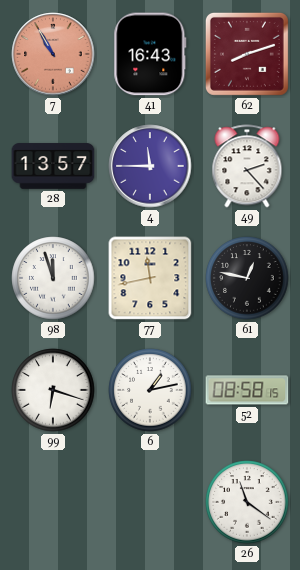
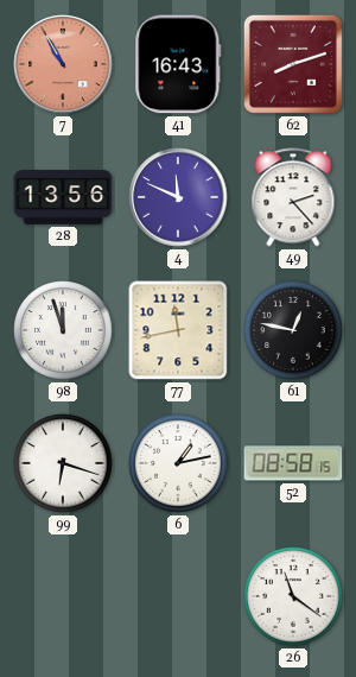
28: 13:57 -> 13:56
4: 11:45 -> 11:49
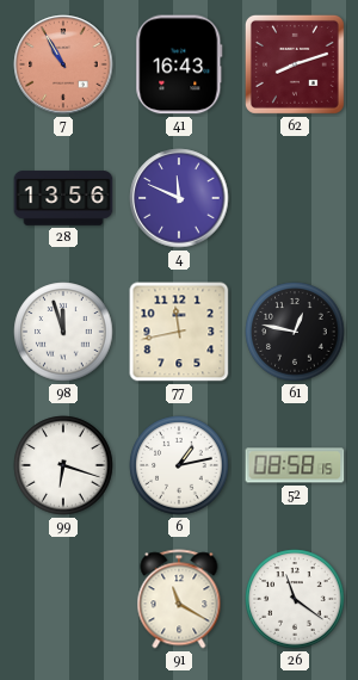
49: 2:23 -> none
91: none -> 11:20
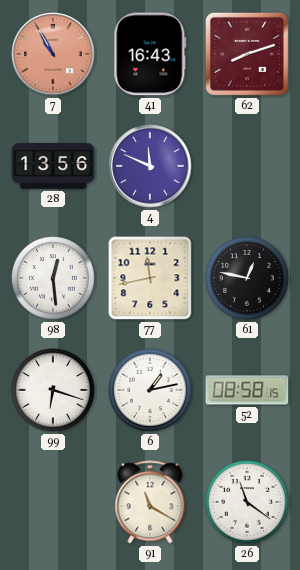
98: 11:57 -> 12:29
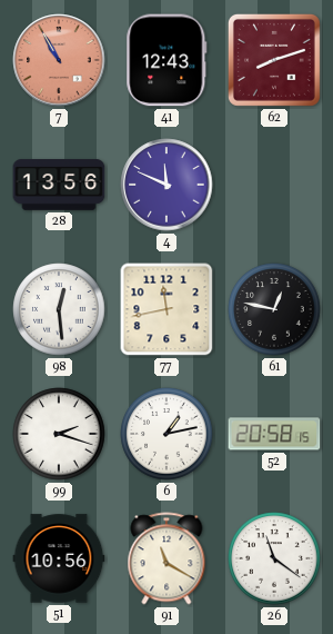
41: 16:43 -> 12:43
99: 6:18 -> 2:18
52: 08:58 -> 20:58
51: none -> 10:56
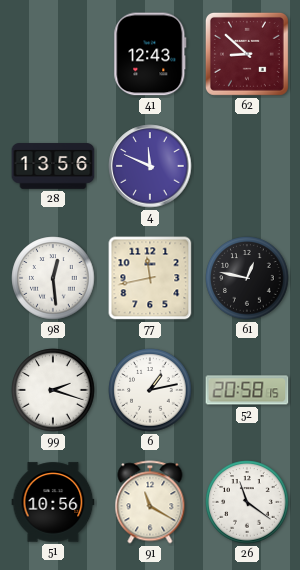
7: 10:55 -> none
62: 8:12 -> 8:52
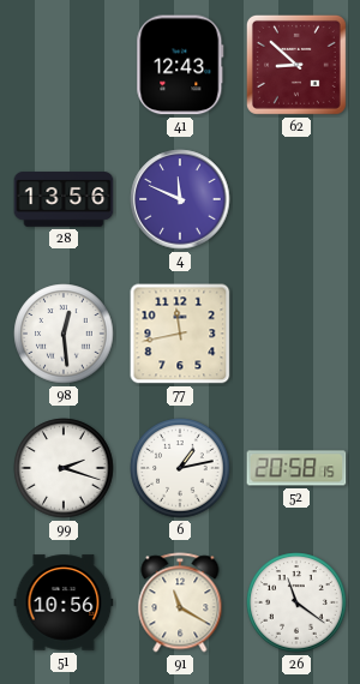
61: 12:47 -> none
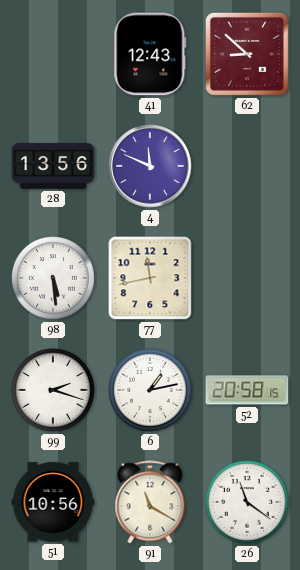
98: 12:29 -> 5:29
